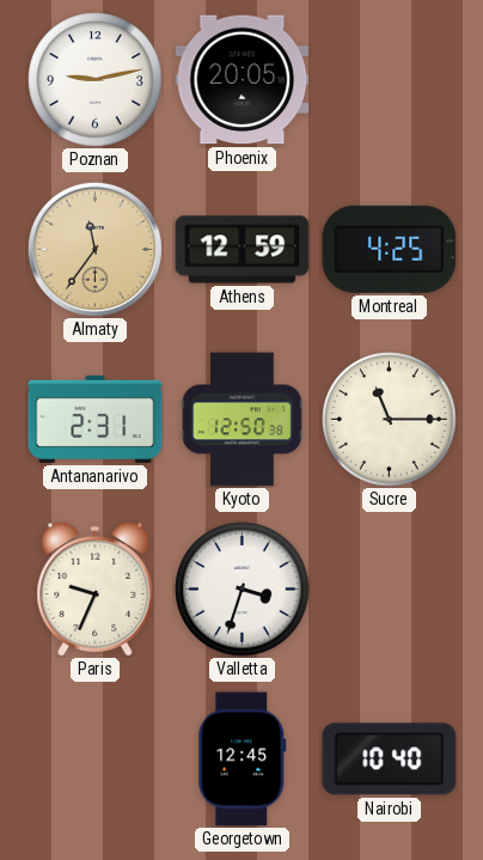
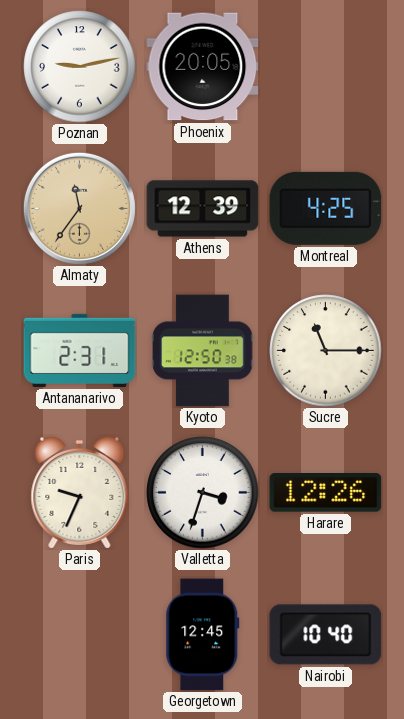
Athens: 12:59 -> 12:39
Harare: none -> 12:26
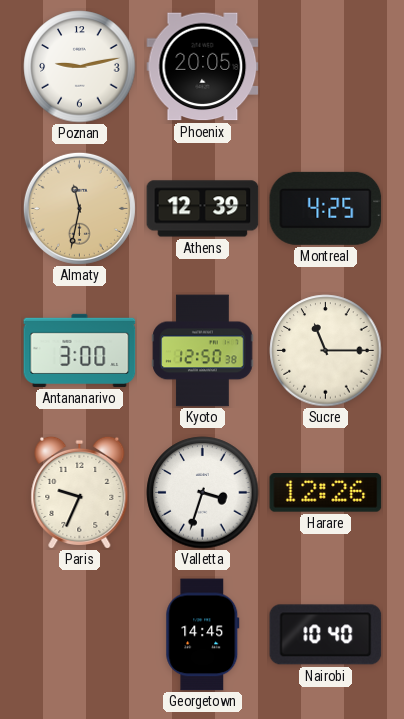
Almaty: 11:36 -> 11:32
Antananarivo: 2:31 -> 3:00
Georgetown: 12:45 -> 14:45
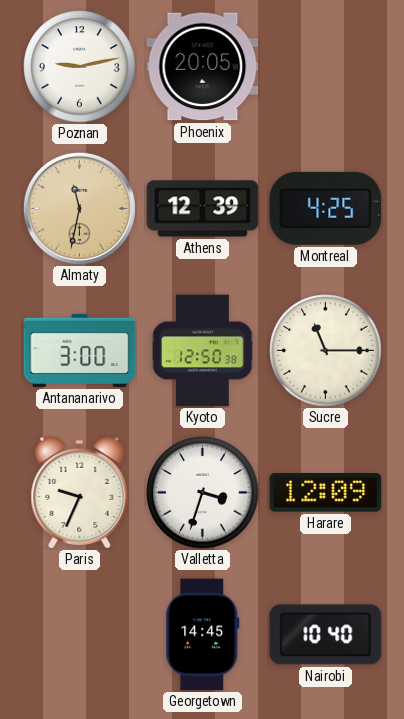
Harare: 12:26 -> 12:09
